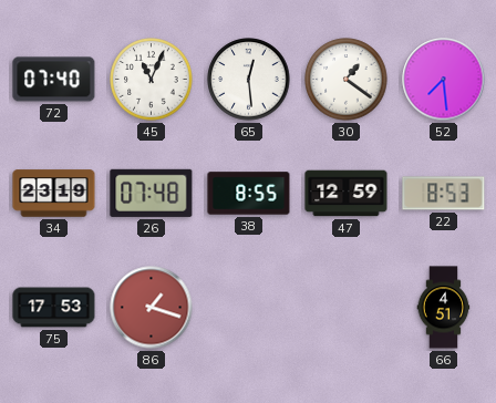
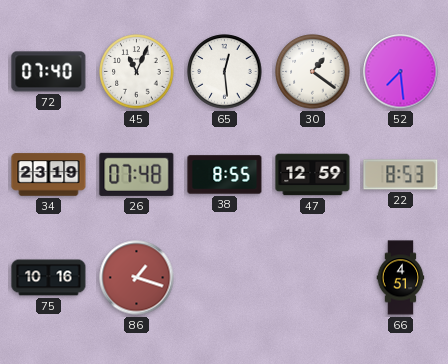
75: 17:53 -> 10:16
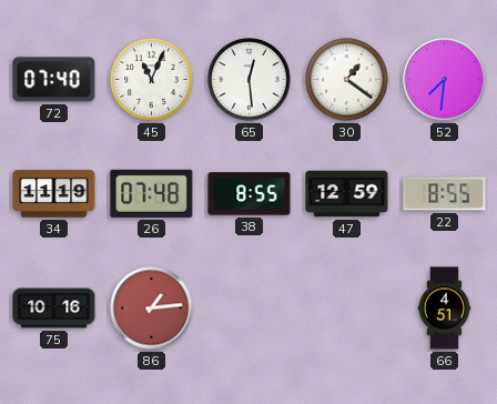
52: 7:29 -> 7:31
34: 23:19 -> 11:19
22: 8:53 -> 8:55
86: 1:18 -> 1:14
